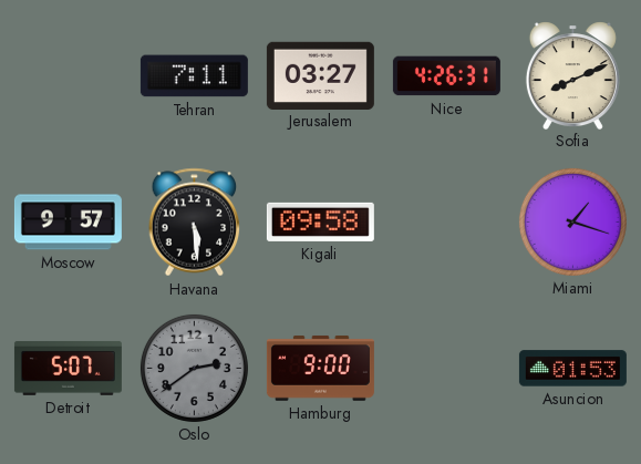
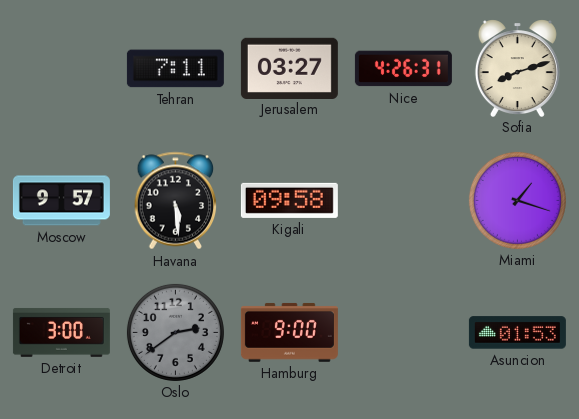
Sofia: 8:11 -> 8:12
Detroit: 5:07 -> 3:00
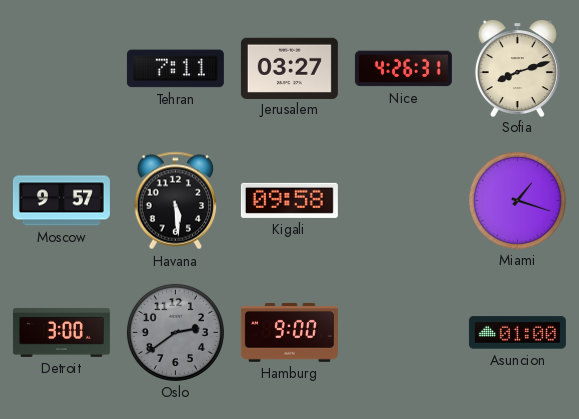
Asuncion: 01:53 -> 01:00
